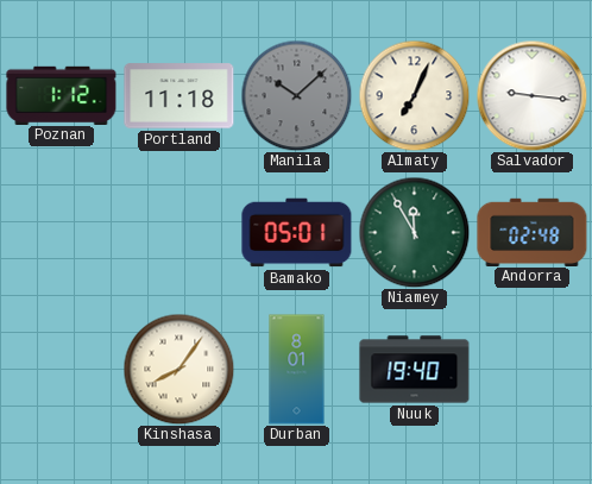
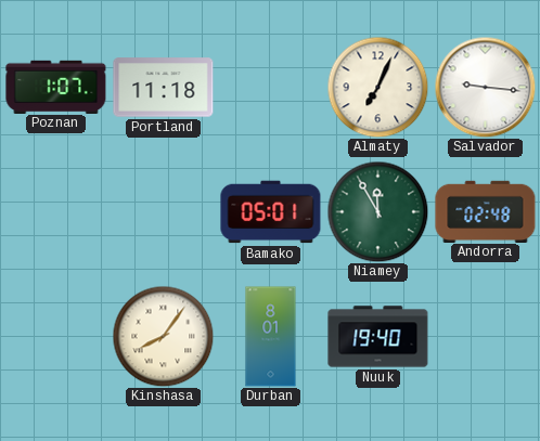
Poznan: 1:12 -> 1:07
Manila: 10:08 -> none
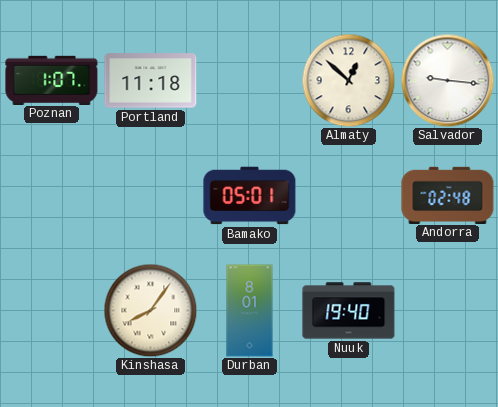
Almaty: 7:04 -> 12:52
Niamey: 11:55 -> none
